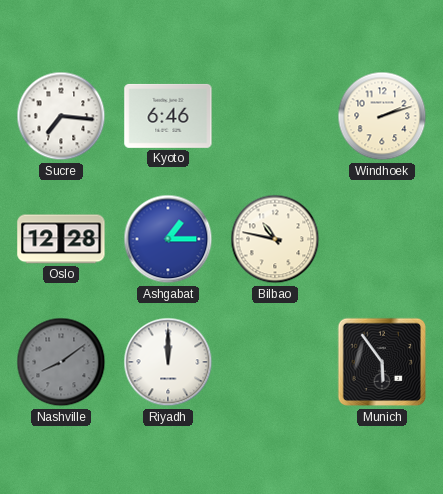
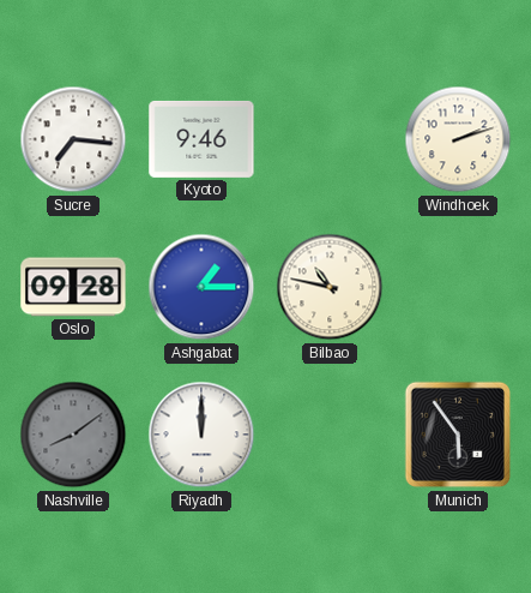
Kyoto: 6:46 -> 9:46
Oslo: 12:28 -> 09:28
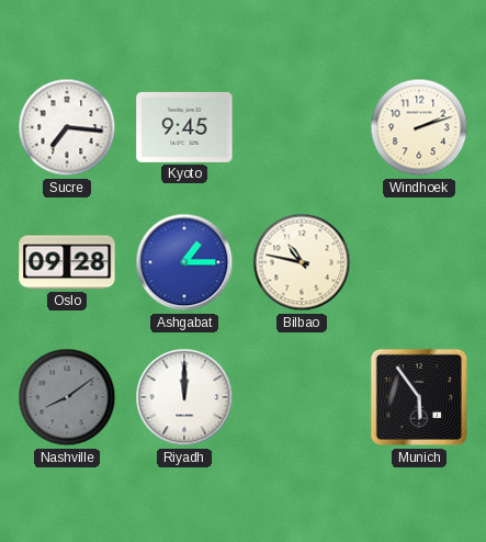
Kyoto: 9:46 -> 9:45
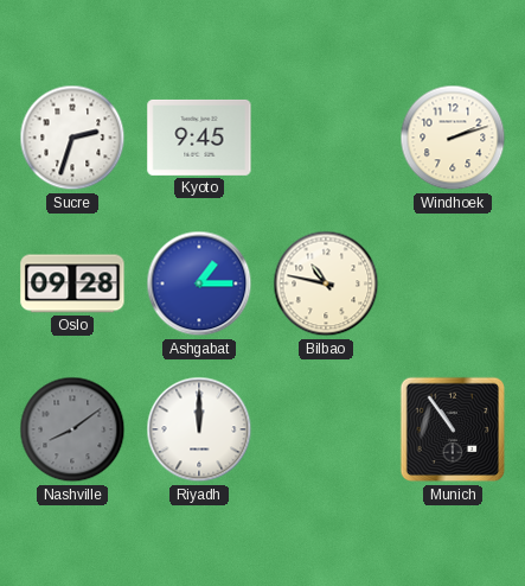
Sucre: 7:16 -> 2:33
Munich: 5:54 -> 10:54
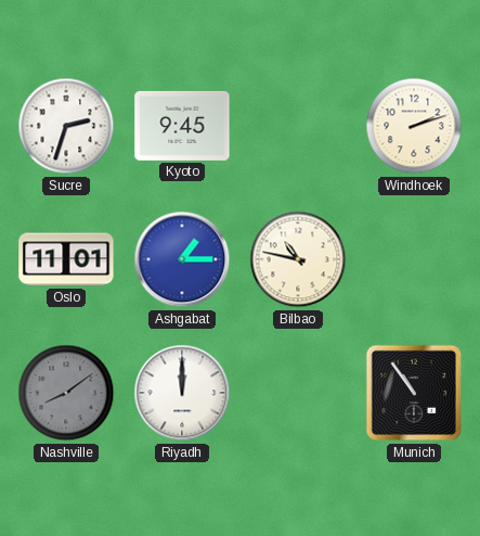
Oslo: 09:28 -> 11:01
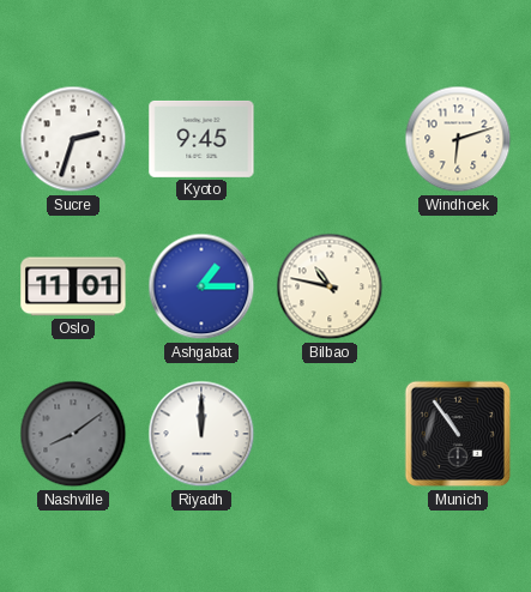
Windhoek: 2:12 -> 6:12
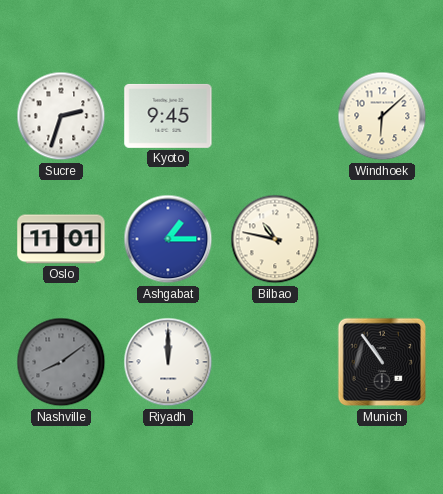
Windhoek: 6:12 -> 6:08
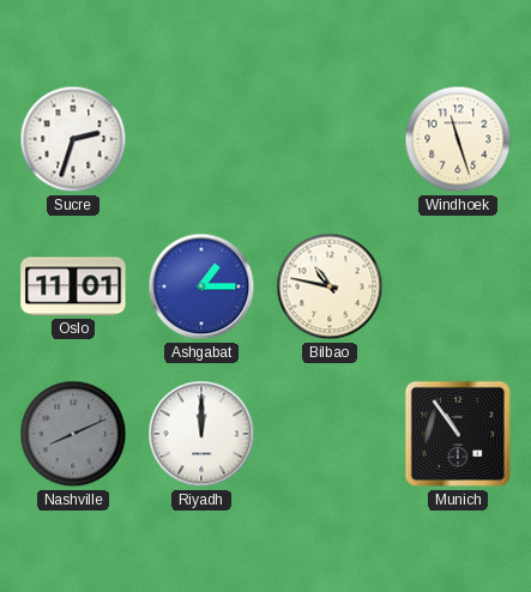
Kyoto: 9:45 -> none
Windhoek: 6:08 -> 11:27
Nashville: 8:09 -> 8:11
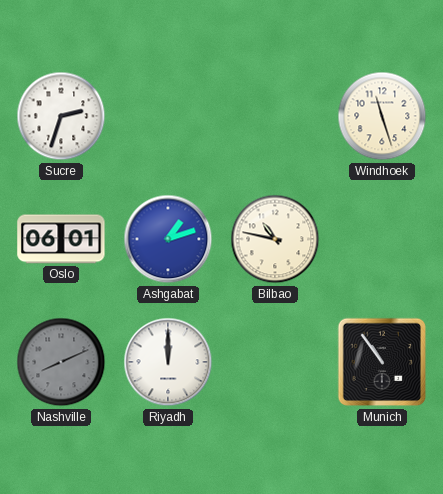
Oslo: 11:01 -> 06:01
Ashgabat: 1:15 -> 1:12
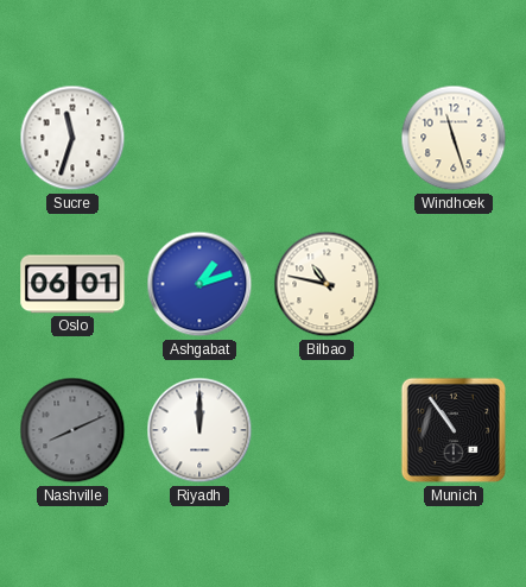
Sucre: 2:33 -> 11:33
